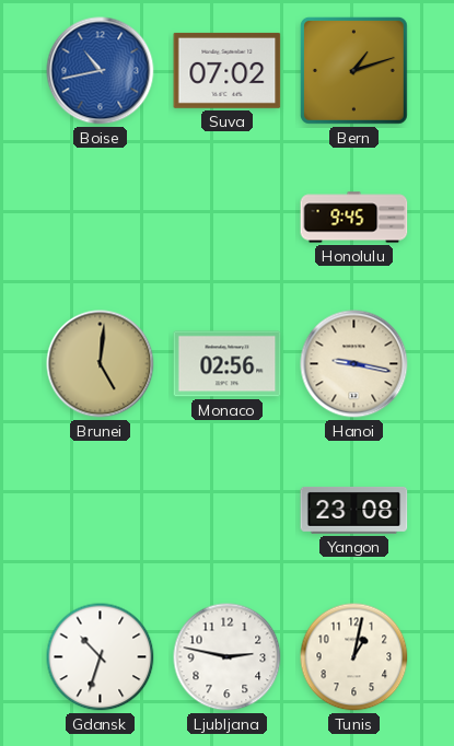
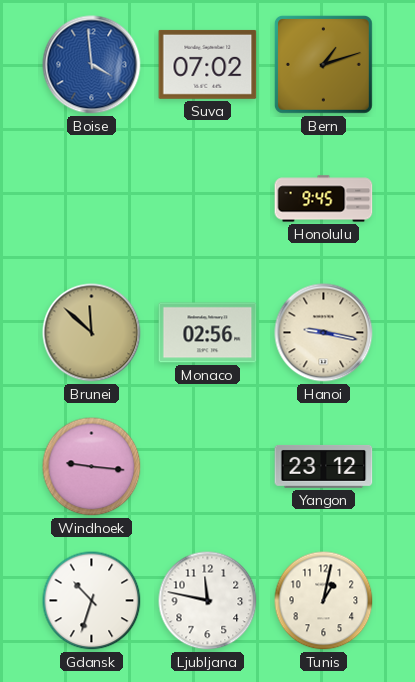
Boise: 10:43 -> 3:59
Brunei: 5:01 -> 11:52
Windhoek: none -> 9:16
Yangon: 23:08 -> 23:12
Ljubljana: 2:47 -> 11:47
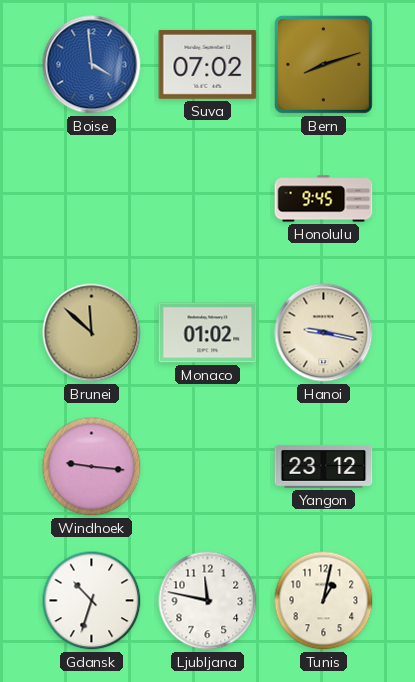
Bern: 1:12 -> 8:12
Monaco: 02:56 -> 01:02
